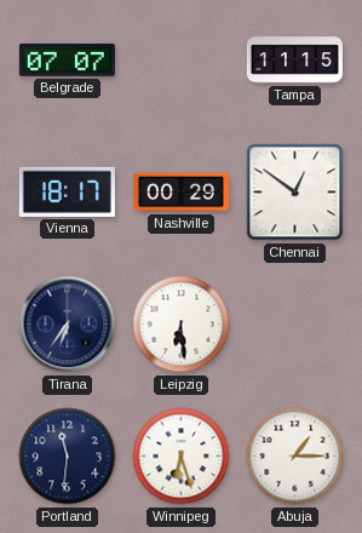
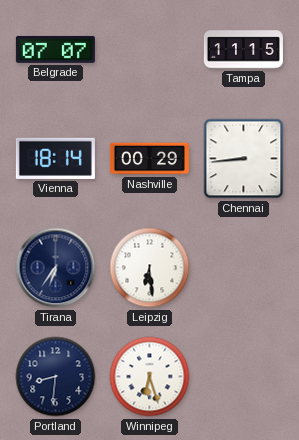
Vienna: 18:17 -> 18:14
Chennai: 12:51 -> 8:44
Portland: 11:31 -> 8:31
Abuja: 1:15 -> none
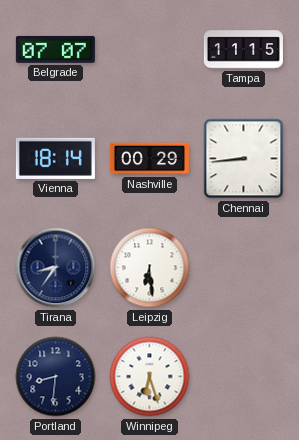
Tirana: 6:36 -> 8:36
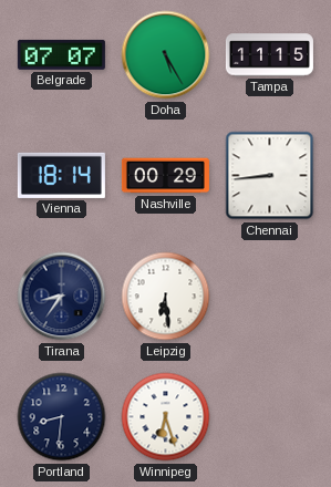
Doha: none -> 5:25
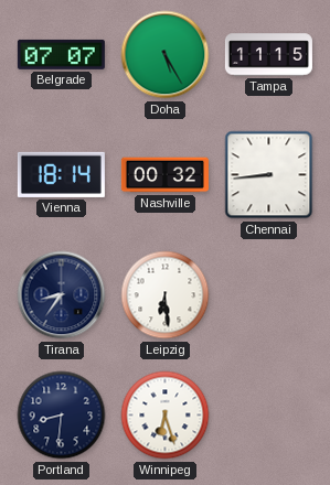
Nashville: 00:29 -> 00:32
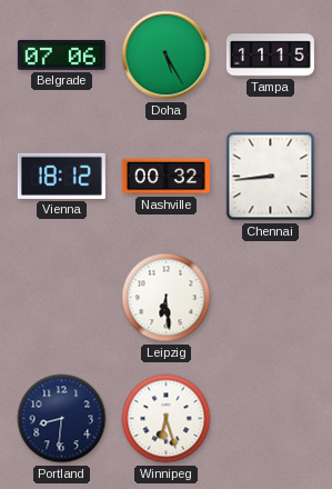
Belgrade: 07:07 -> 07:06
Vienna: 18:14 -> 18:12
Tirana: 8:36 -> none
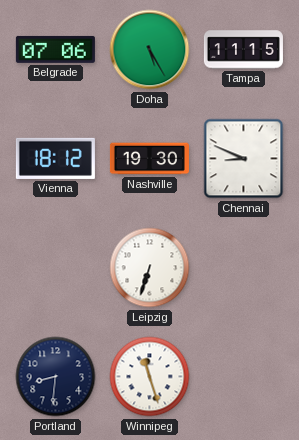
Nashville: 00:32 -> 19:30
Chennai: 8:44 -> 8:49
Leipzig: 6:29 -> 6:33
Winnipeg: 6:27 -> 11:27
